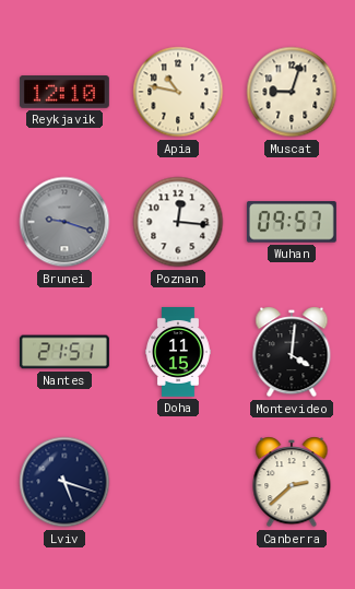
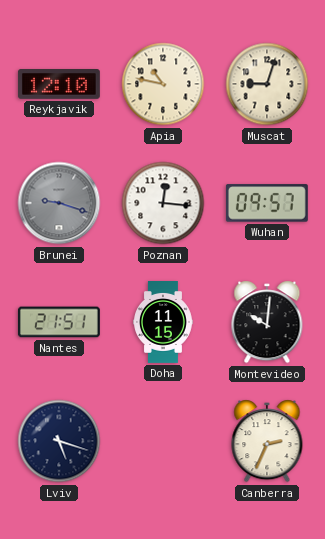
Montevideo: 4:01 -> 10:01
Canberra: 2:38 -> 2:34
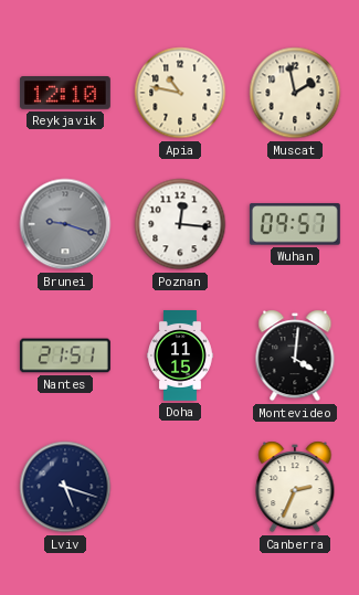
Muscat: 9:03 -> 1:58
Montevideo: 10:01 -> 4:01
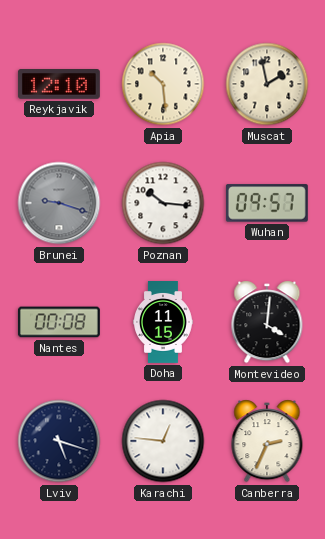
Apia: 10:47 -> 10:29
Poznan: 12:16 -> 10:16
Nantes: 21:51 -> 00:08
Karachi: none -> 12:46
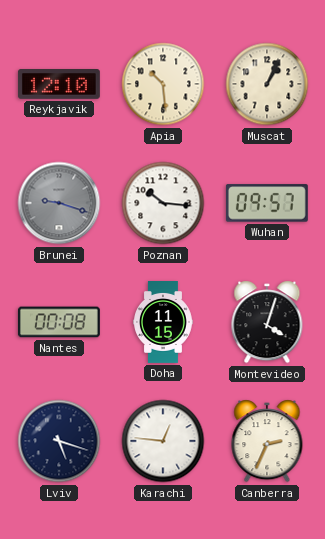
Muscat: 1:58 -> 1:04
Montevideo: 4:01 -> 4:03
